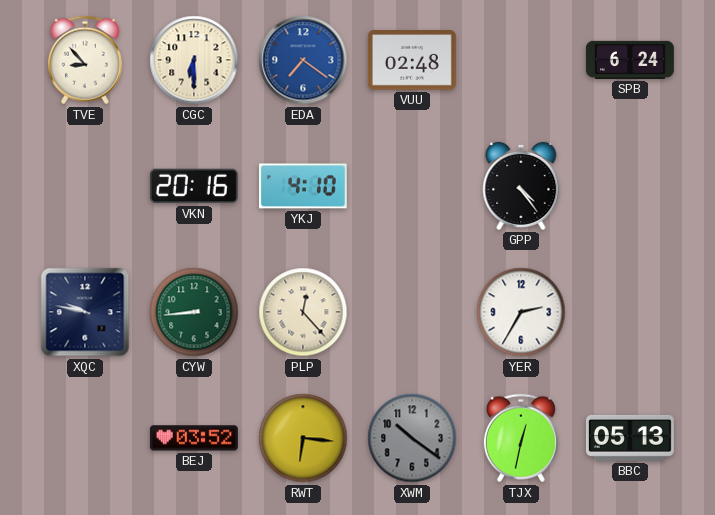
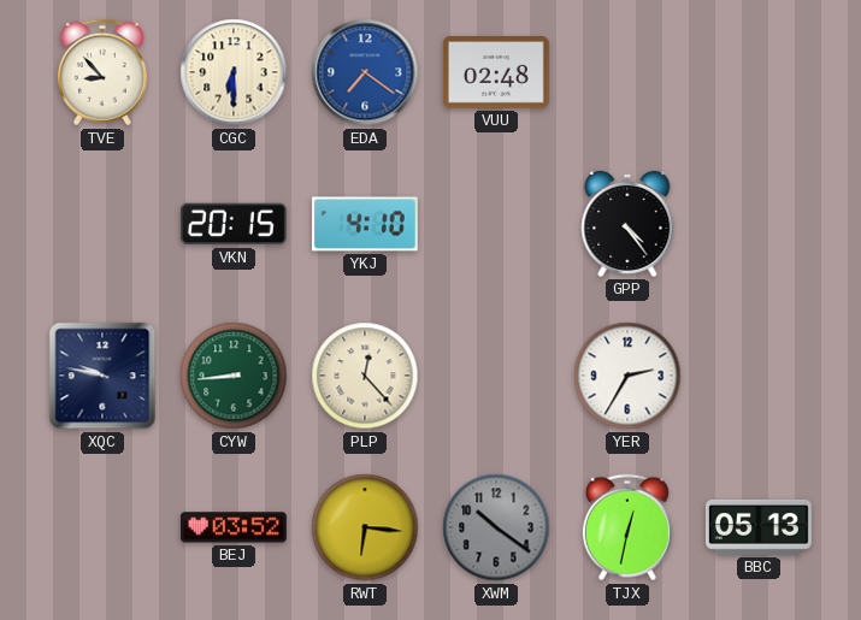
SPB: 6:24 -> none
VKN: 20:16 -> 20:15
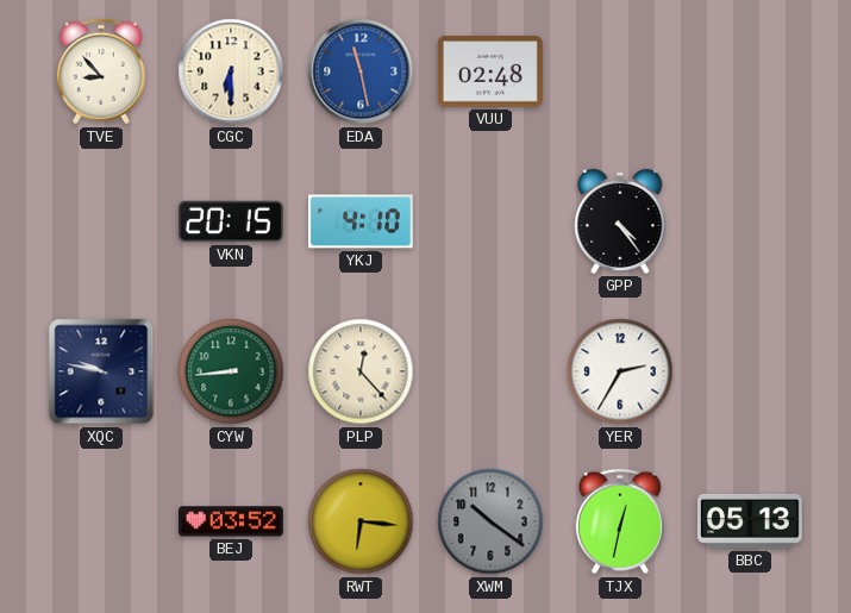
EDA: 7:21 -> 11:28
